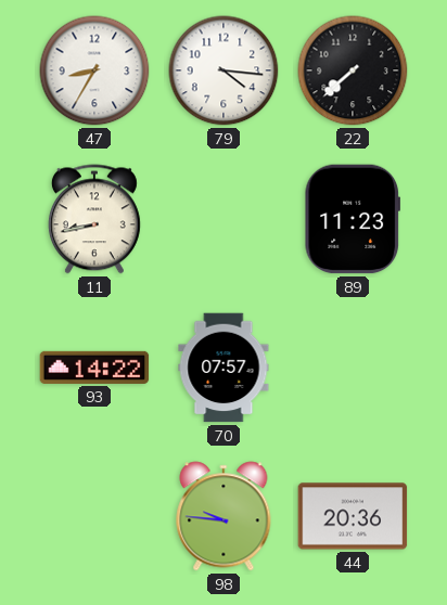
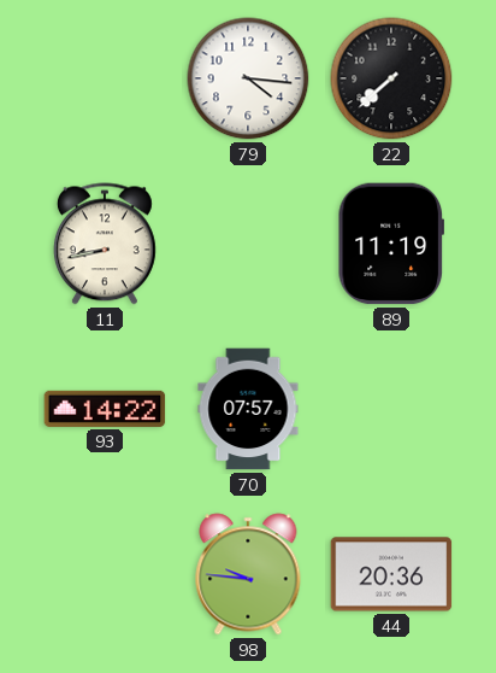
47: 8:35 -> none
89: 11:23 -> 11:19
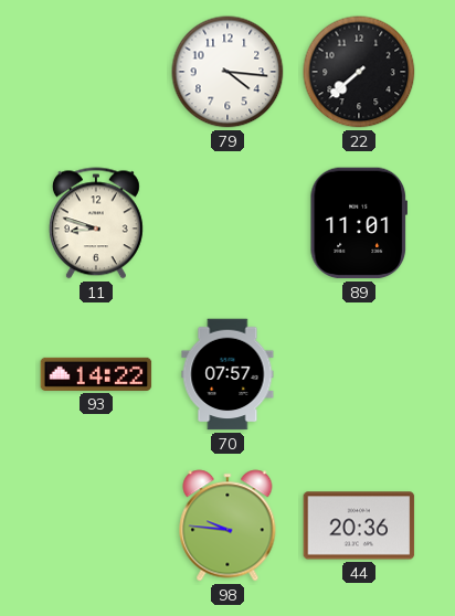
11: 8:43 -> 8:48
89: 11:19 -> 11:01
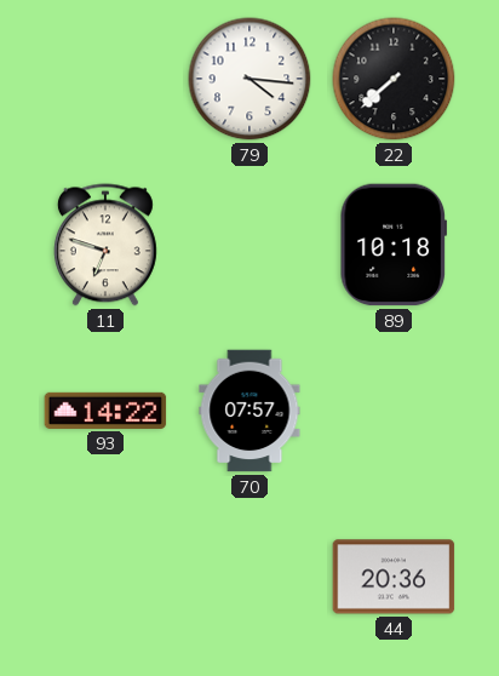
11: 8:48 -> 6:48
89: 11:01 -> 10:18
98: 9:46 -> none
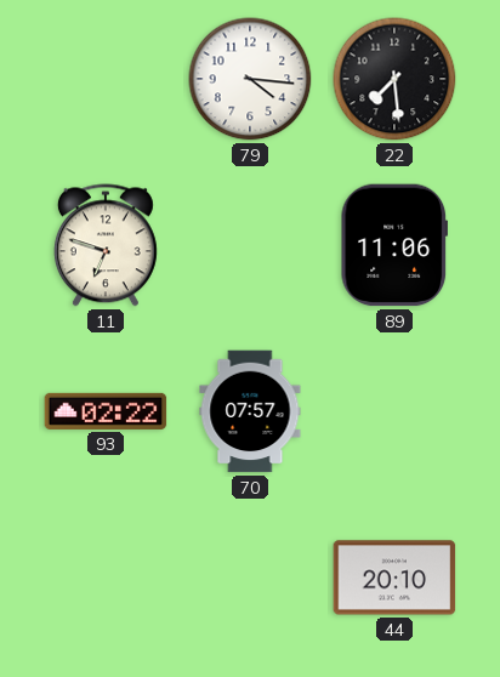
22: 7:38 -> 7:29
89: 10:18 -> 11:06
93: 14:22 -> 02:22
44: 20:36 -> 20:10
